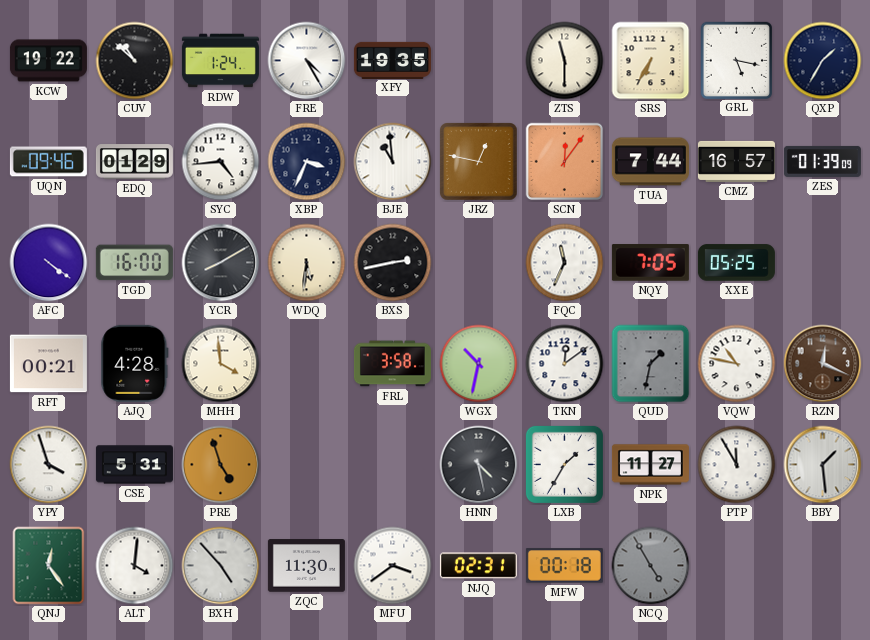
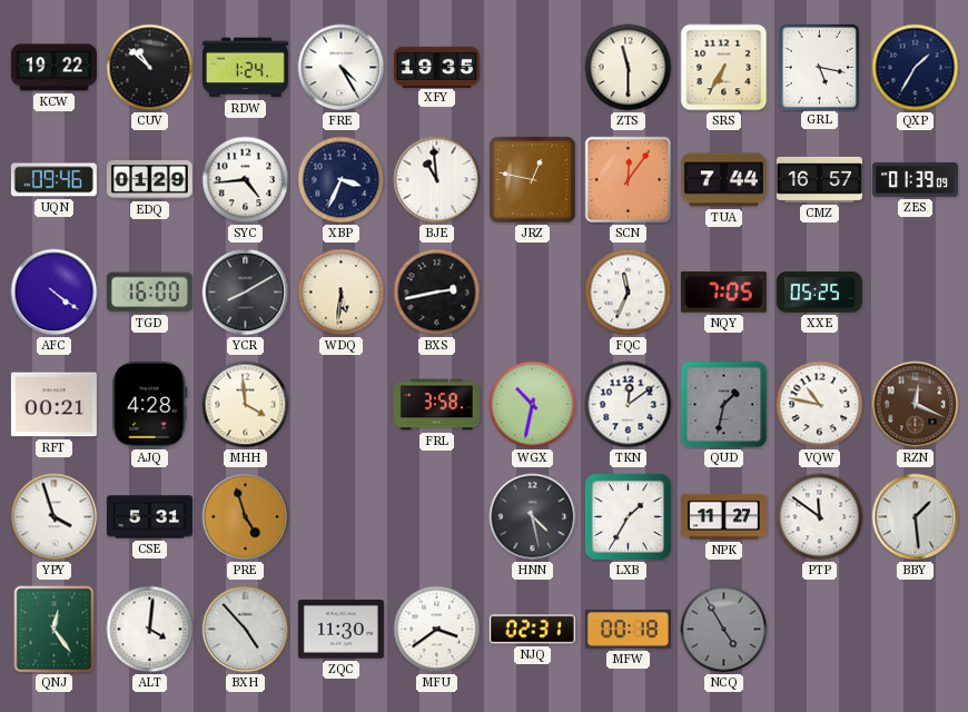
PTP: 11:55 -> 11:51
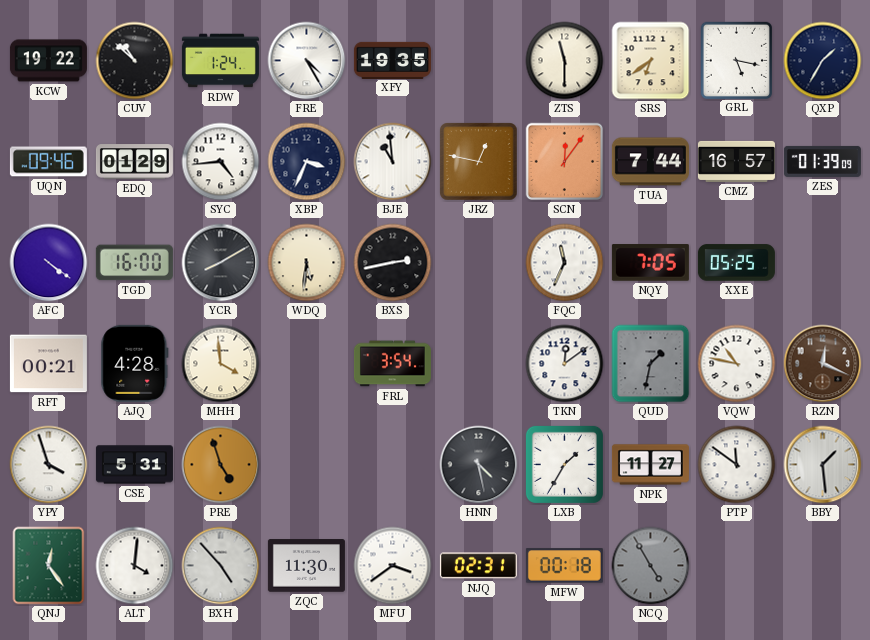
SRS: 6:35 -> 6:39
FRL: 3:58 -> 3:54
WGX: 10:32 -> none
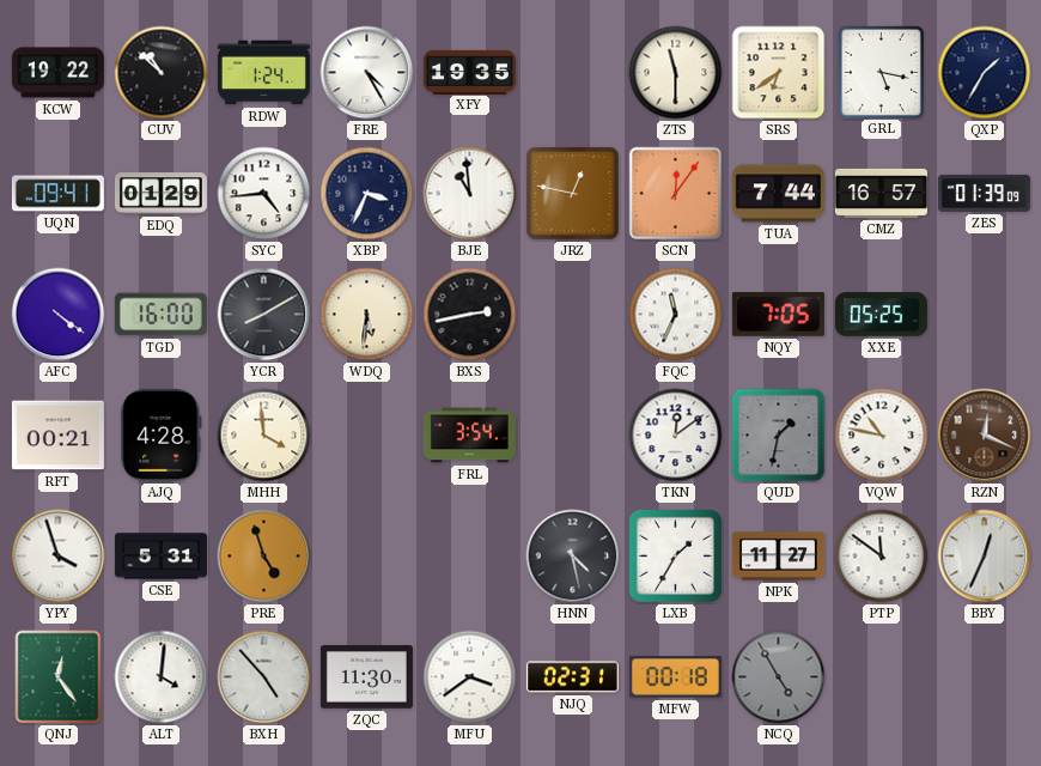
UQN: 09:46 -> 09:41
BBY: 1:29 -> 12:34
